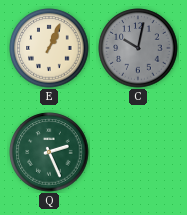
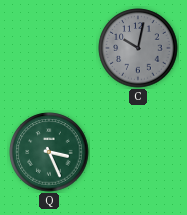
E: 1:04 -> none
Q: 2:26 -> 3:26
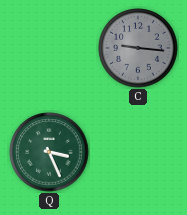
C: 10:02 -> 9:16
